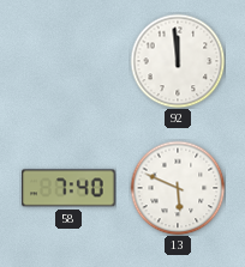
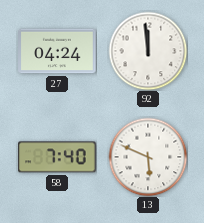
27: none -> 04:24
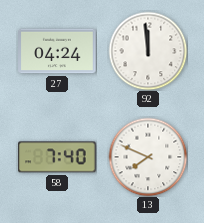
13: 5:49 -> 7:49
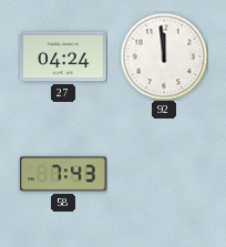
58: 7:40 -> 7:43
13: 7:49 -> none
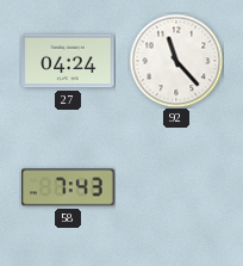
92: 11:59 -> 11:23
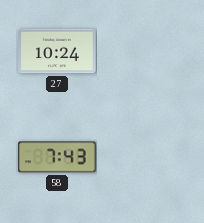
27: 04:24 -> 10:24
92: 11:23 -> none
